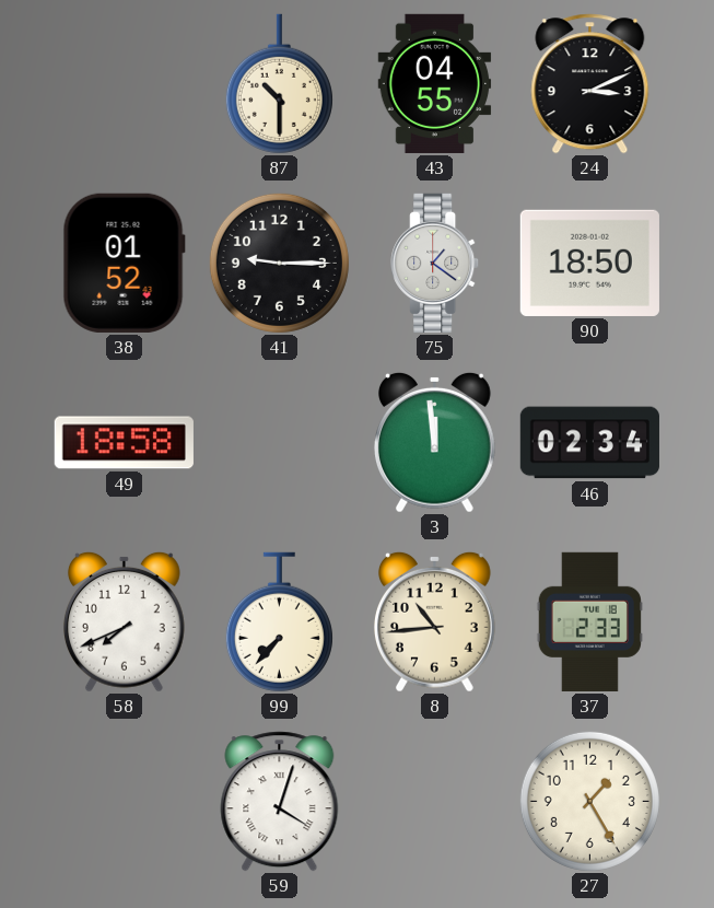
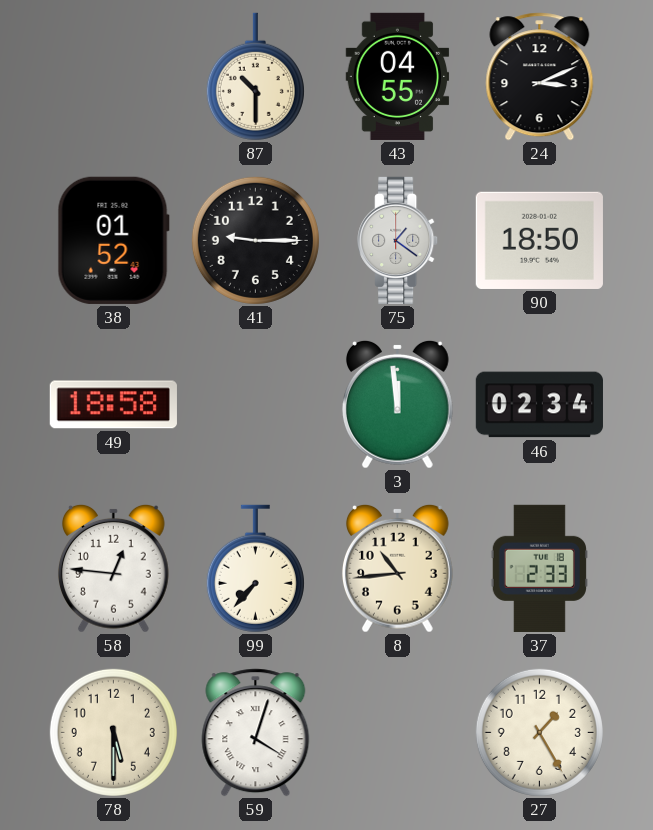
58: 7:41 -> 12:46
78: none -> 5:30
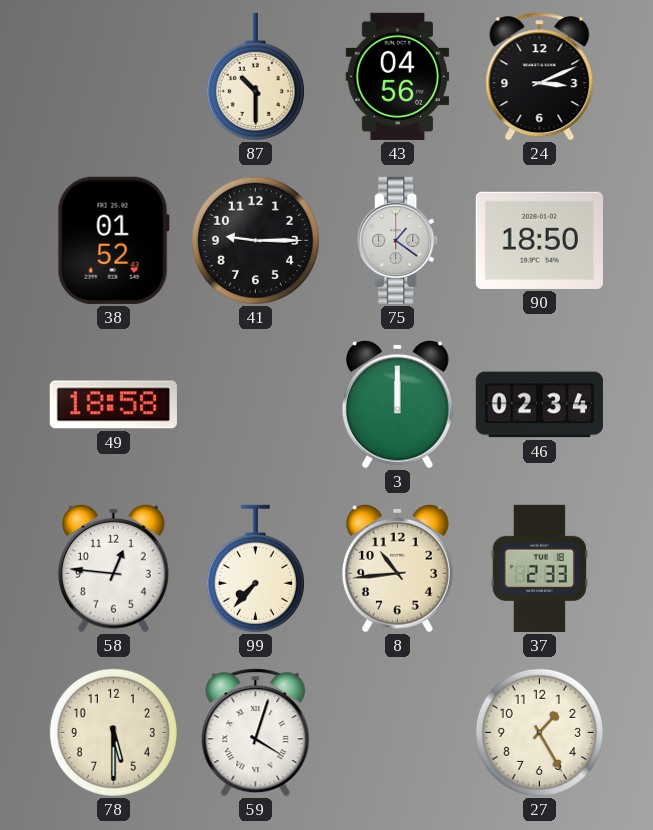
43: 04:55 -> 04:56
3: 11:59 -> 12:00
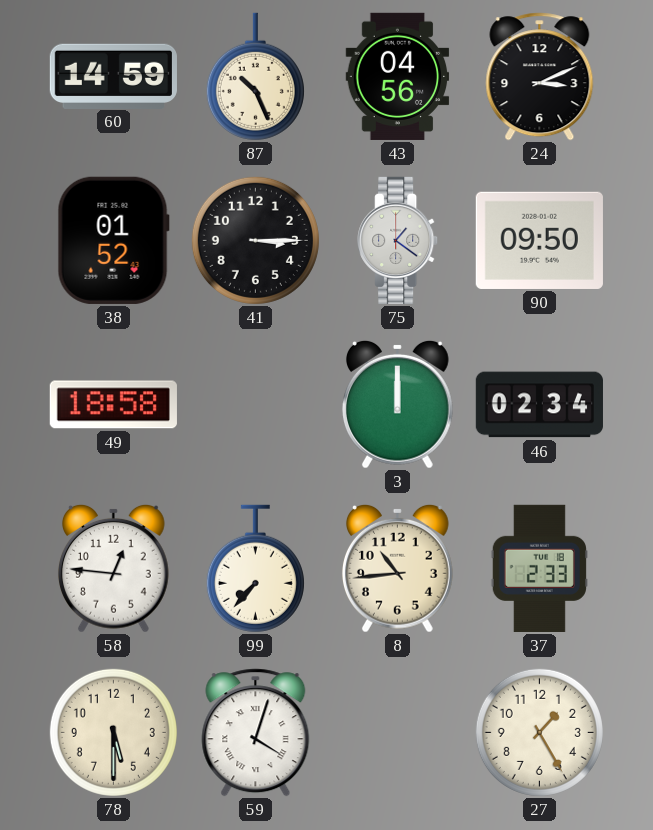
60: none -> 14:59
87: 10:30 -> 10:26
41: 9:15 -> 3:15
90: 18:50 -> 09:50
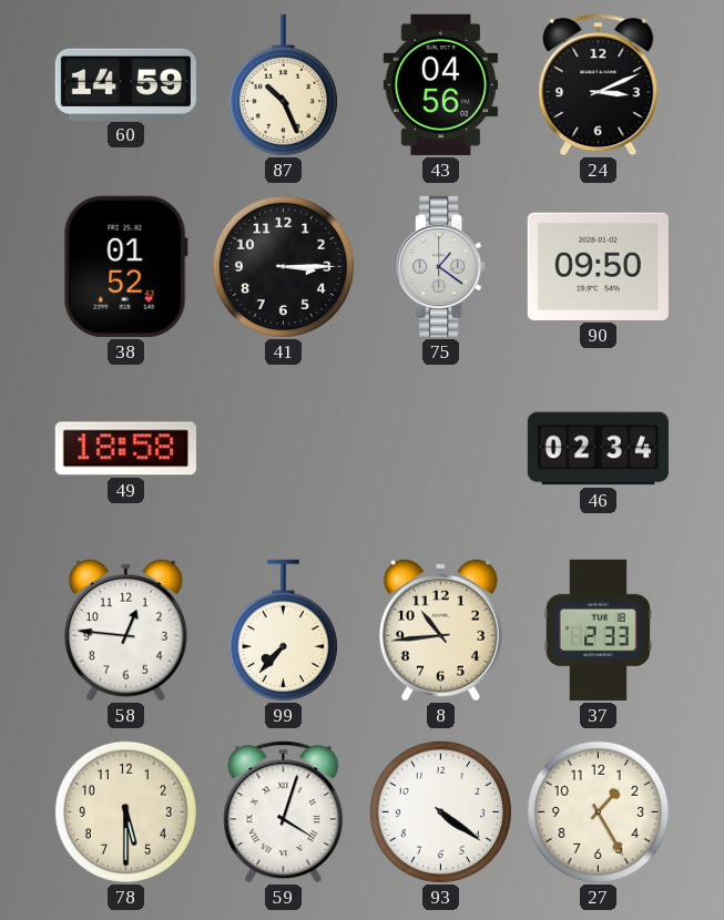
3: 12:00 -> none
93: none -> 4:21
